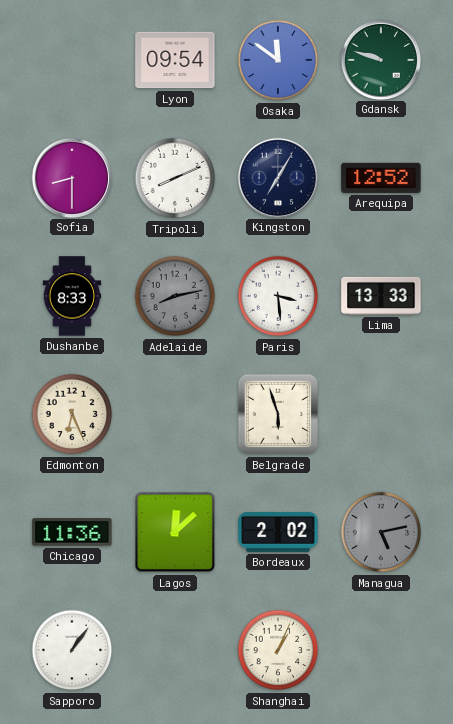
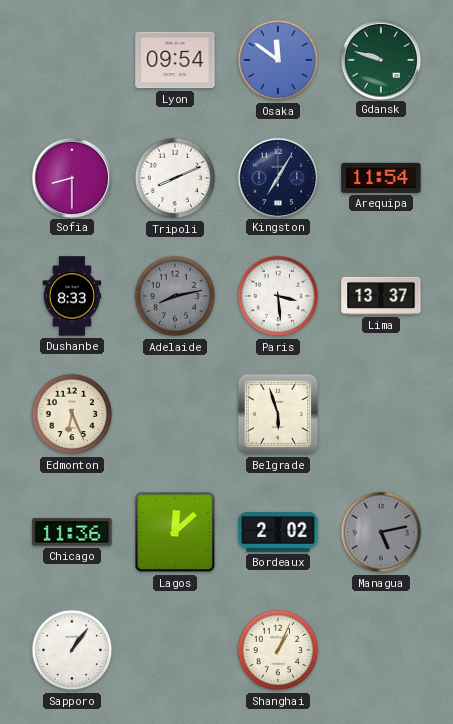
Arequipa: 12:52 -> 11:54
Lima: 13:33 -> 13:37
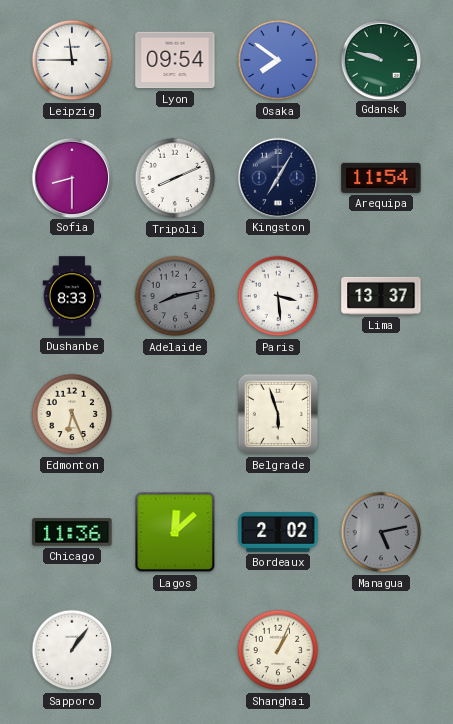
Leipzig: none -> 11:45
Osaka: 11:51 -> 7:51
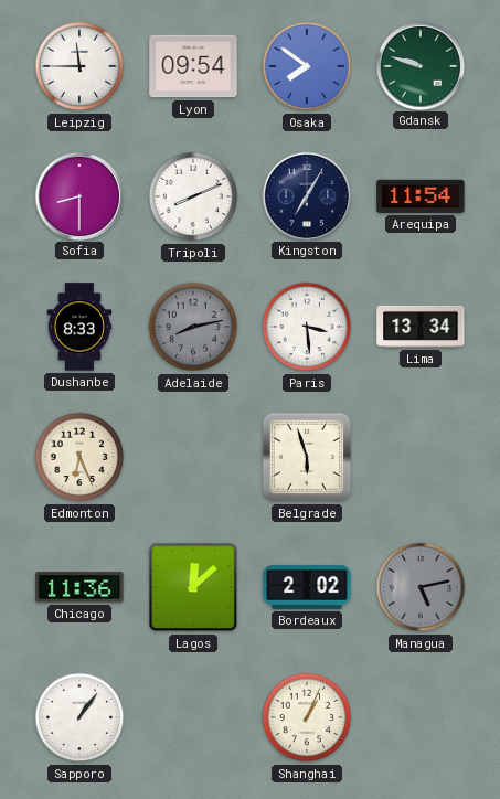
Lima: 13:37 -> 13:34
